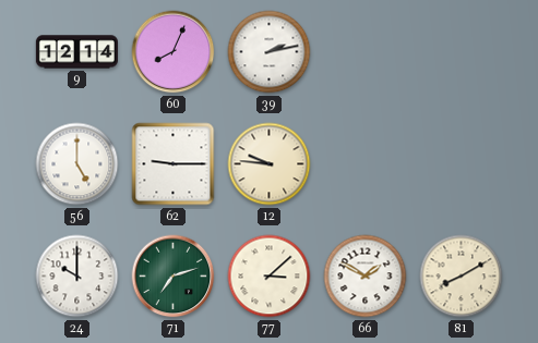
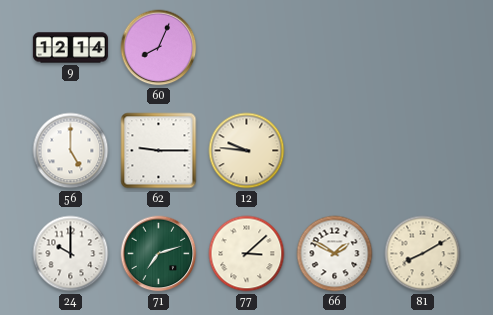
39: 2:13 -> none
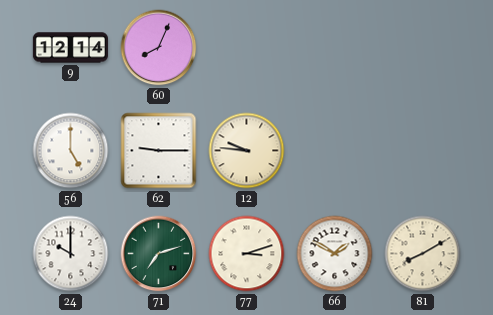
77: 3:08 -> 3:12
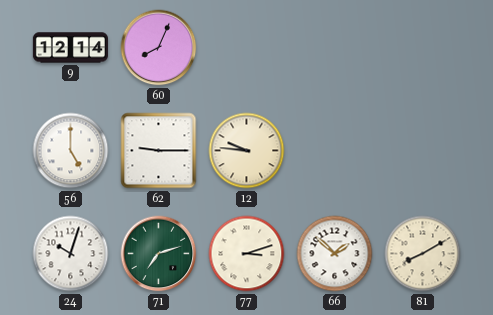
24: 10:00 -> 10:03
66: 1:50 -> 1:52
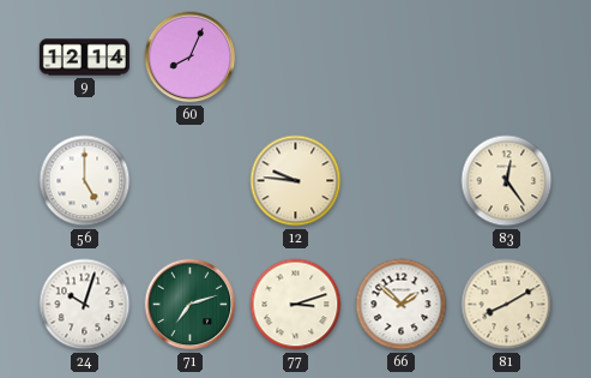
62: 9:15 -> none
83: none -> 12:24
